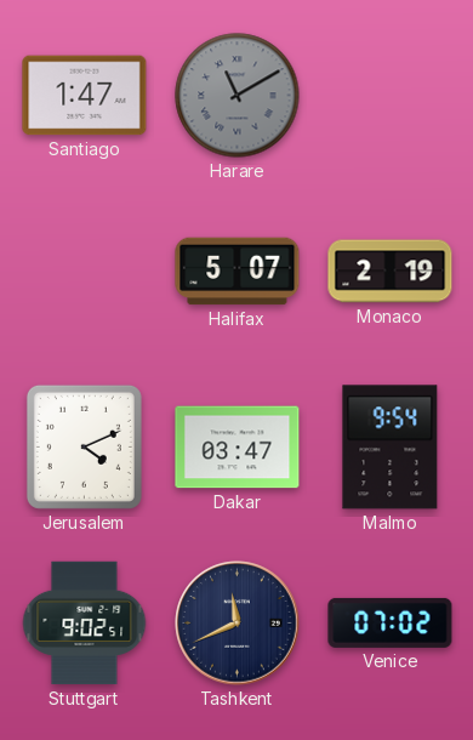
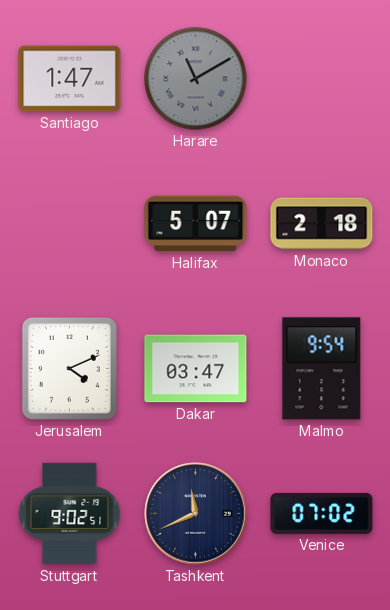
Monaco: 2:19 -> 2:18
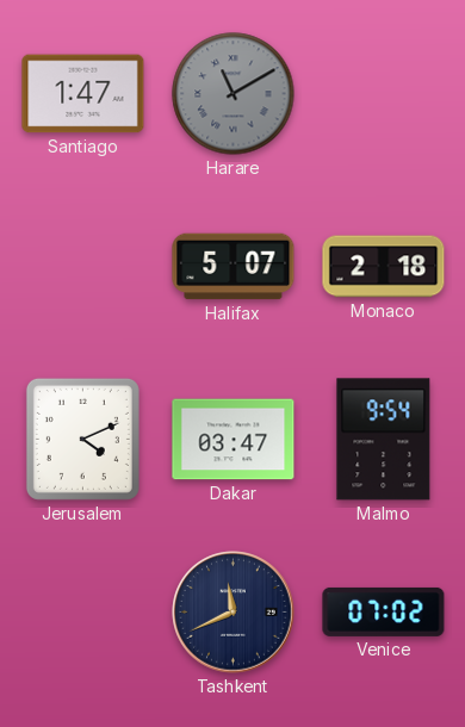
Stuttgart: 9:02 -> none
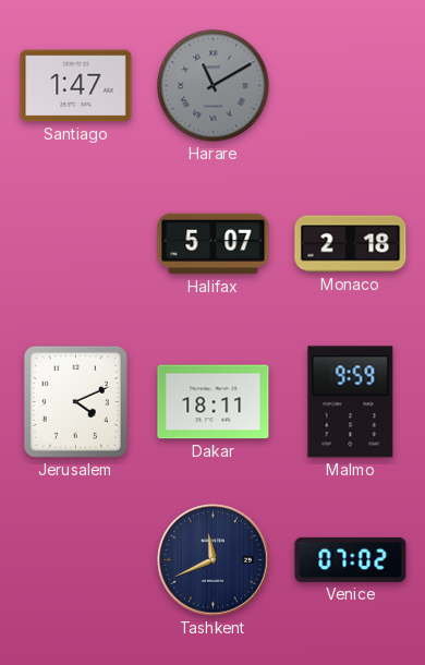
Dakar: 03:47 -> 18:11
Malmo: 9:54 -> 9:59
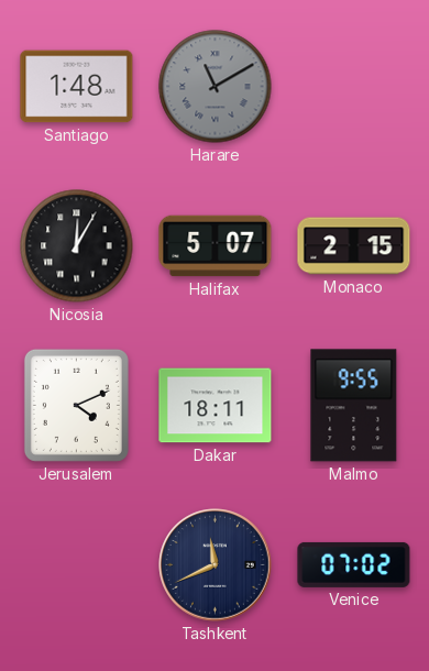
Santiago: 1:47 -> 1:48
Nicosia: none -> 12:05
Monaco: 2:18 -> 2:15
Malmo: 9:59 -> 9:55
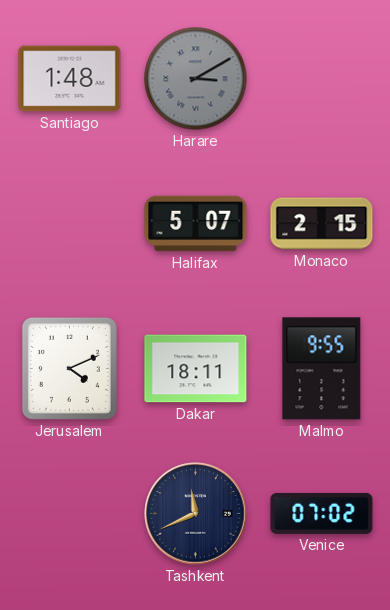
Harare: 11:10 -> 3:10
Nicosia: 12:05 -> none
